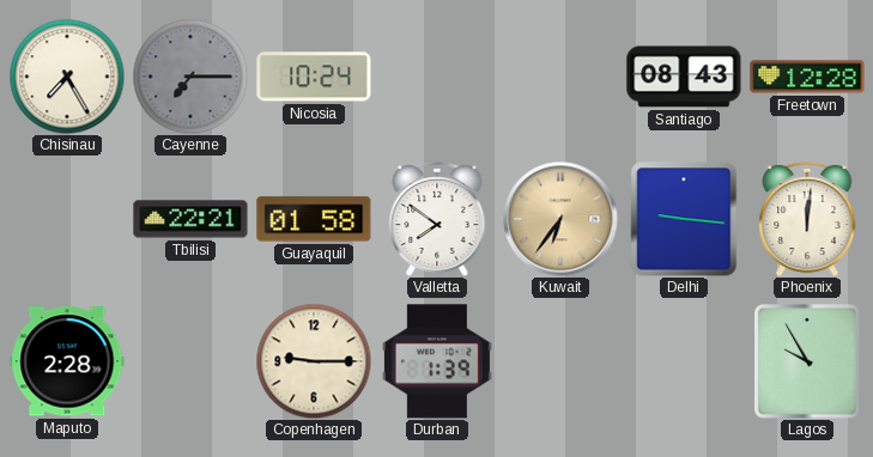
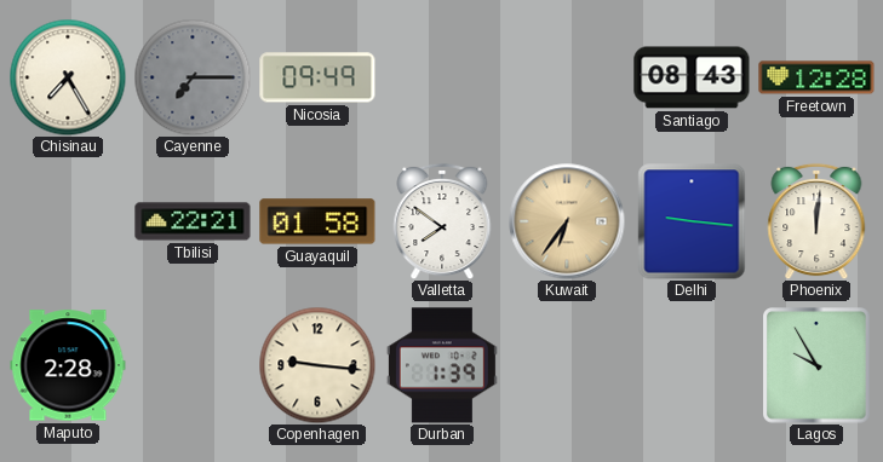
Nicosia: 10:24 -> 09:49
Copenhagen: 9:15 -> 9:16
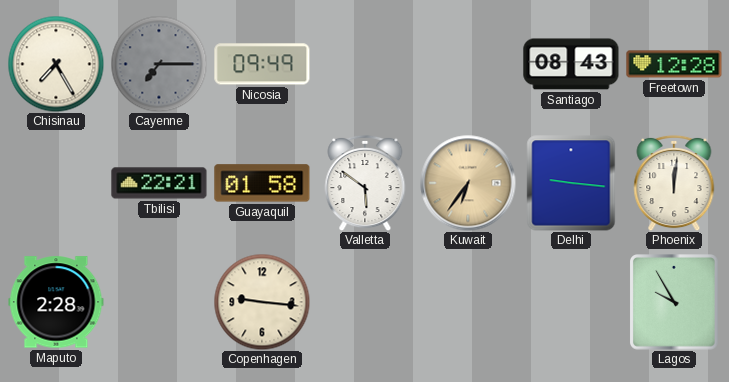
Valletta: 7:51 -> 5:51
Durban: 1:39 -> none
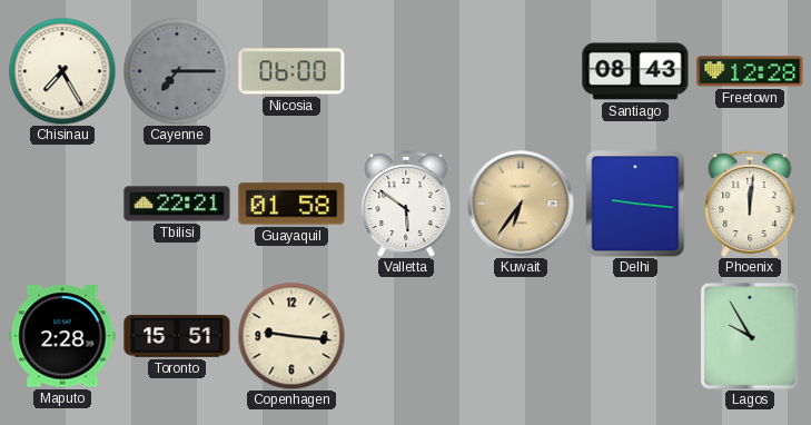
Nicosia: 09:49 -> 06:00
Toronto: none -> 15:51
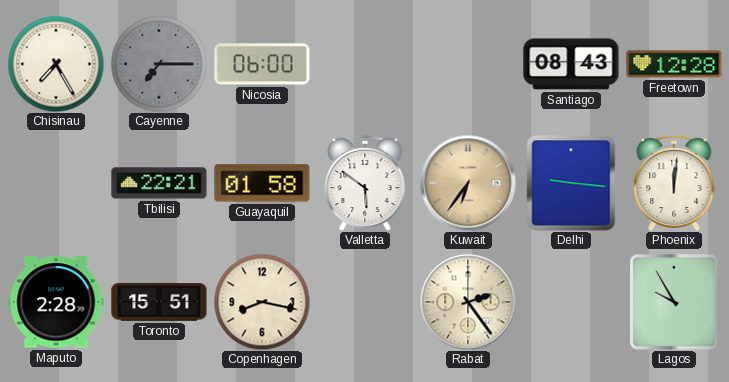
Copenhagen: 9:16 -> 8:17
Rabat: none -> 2:24
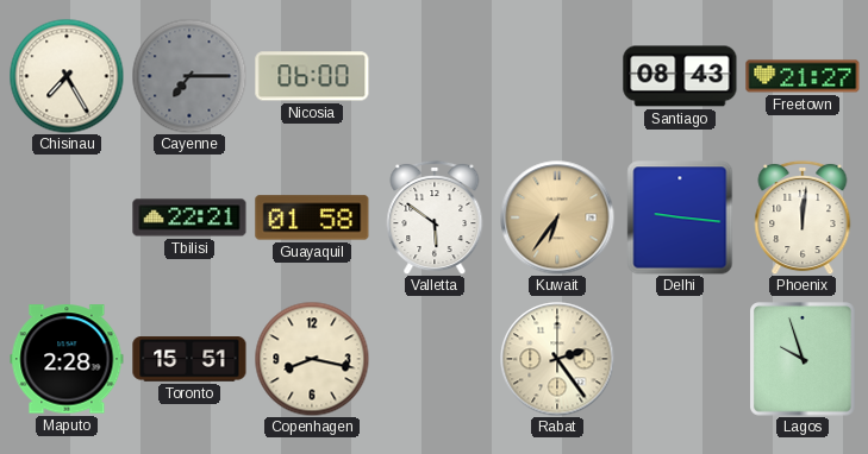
Freetown: 12:28 -> 21:27
Lagos: 9:55 -> 9:57
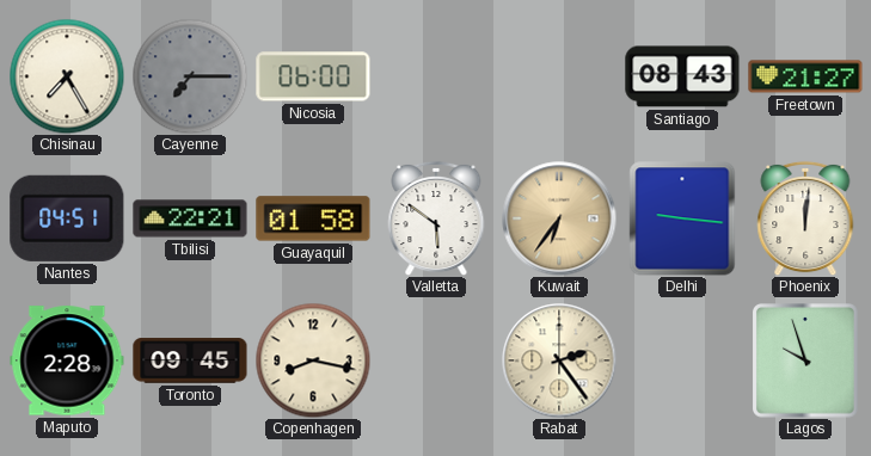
Nantes: none -> 04:51
Toronto: 15:51 -> 09:45
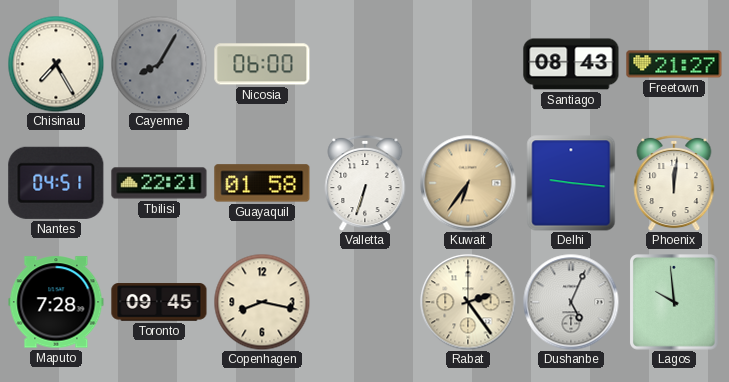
Cayenne: 7:15 -> 8:05
Valletta: 5:51 -> 6:33
Maputo: 2:28 -> 7:28
Dushanbe: none -> 5:04
Lagos: 9:57 -> 9:59
